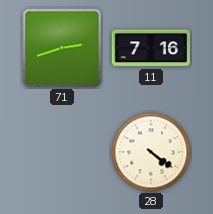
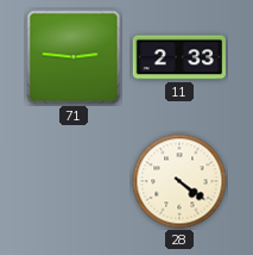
71: 2:42 -> 2:46
11: 7:16 -> 2:33
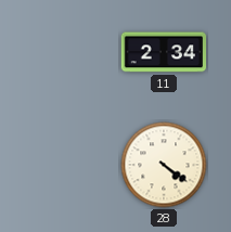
71: 2:46 -> none
11: 2:33 -> 2:34
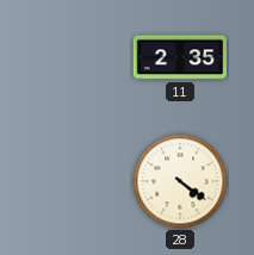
11: 2:34 -> 2:35
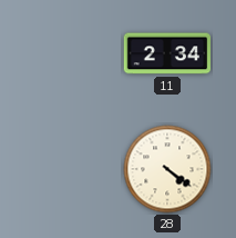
11: 2:35 -> 2:34
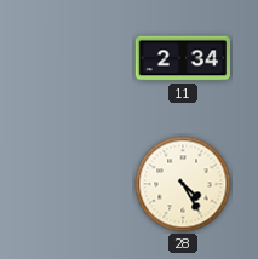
28: 4:21 -> 4:25
